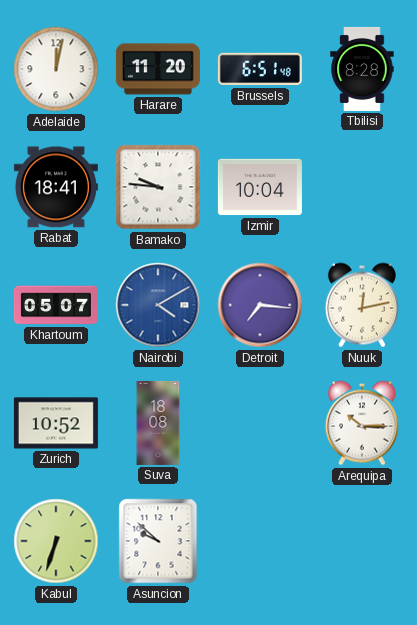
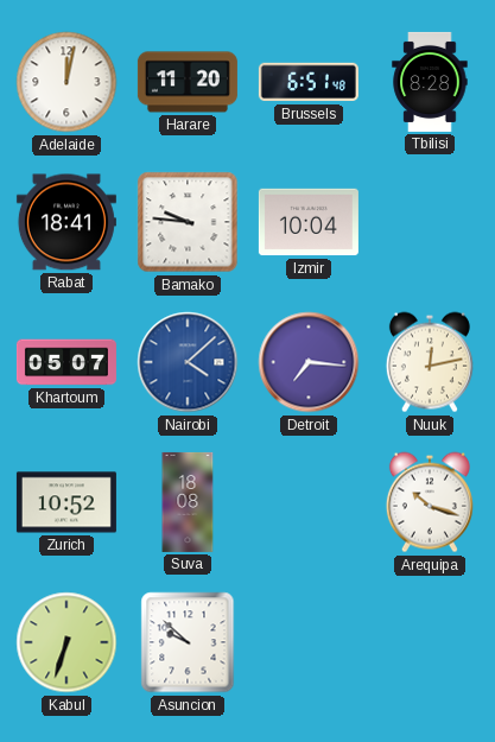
Nairobi: 4:10 -> 4:08
Arequipa: 10:15 -> 10:18
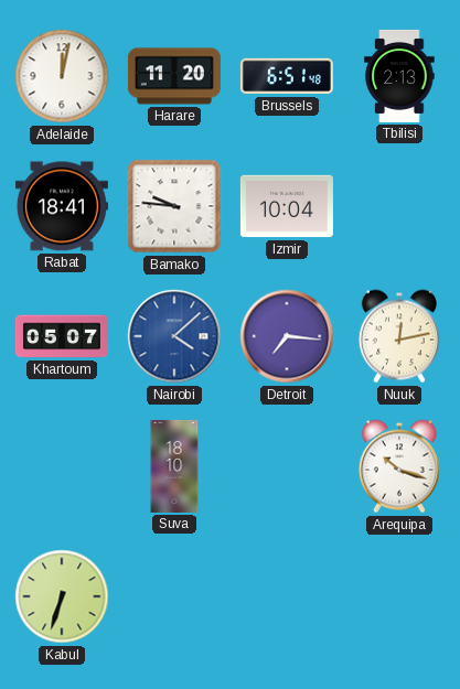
Tbilisi: 8:28 -> 2:13
Zurich: 10:52 -> none
Suva: 18:08 -> 18:10
Asuncion: 9:52 -> none
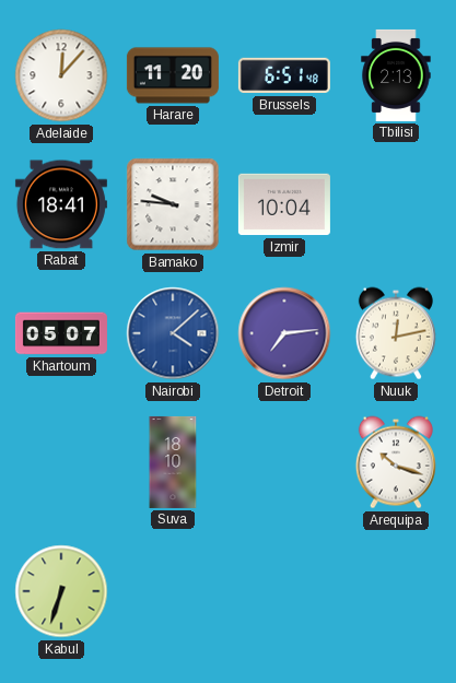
Adelaide: 12:02 -> 12:07
Detroit: 7:16 -> 7:14
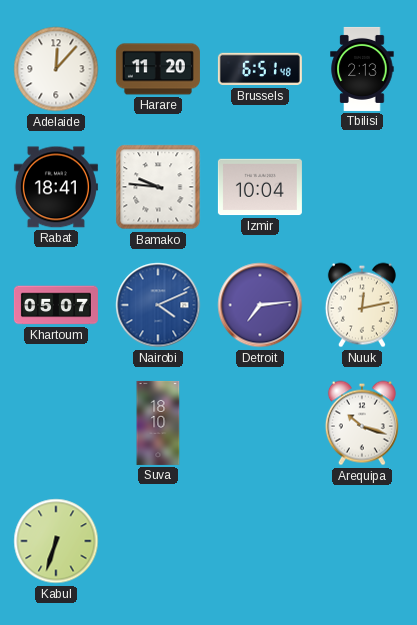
Nairobi: 4:08 -> 4:11
